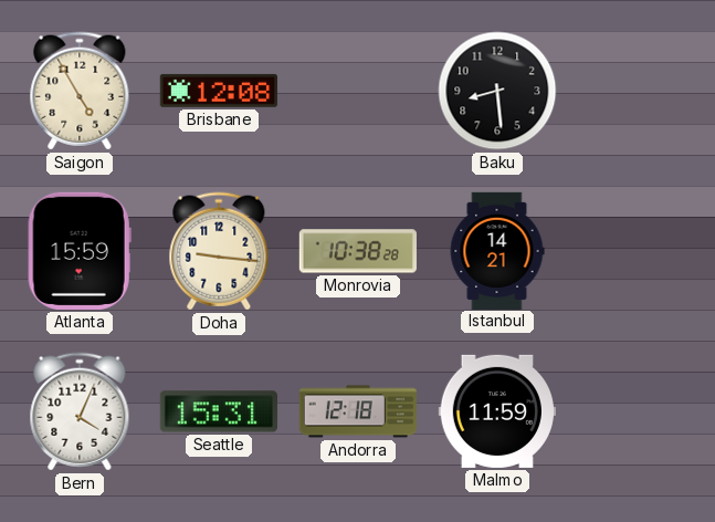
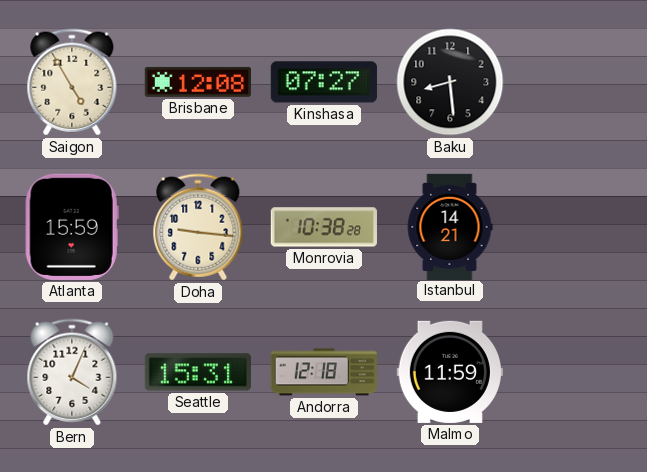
Kinshasa: none -> 07:27
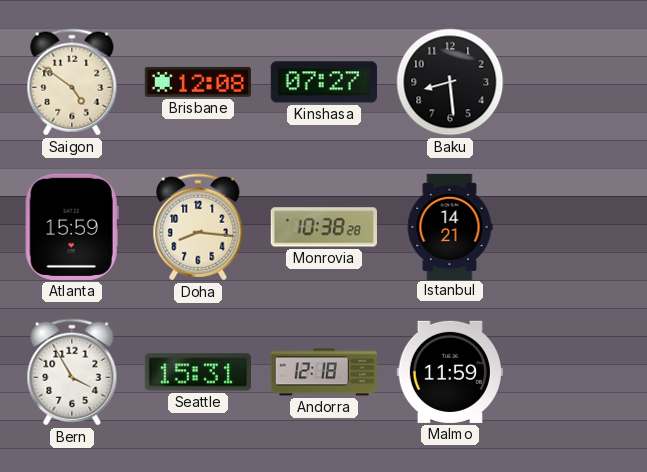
Saigon: 4:55 -> 4:51
Doha: 9:16 -> 8:16
Bern: 4:04 -> 3:55
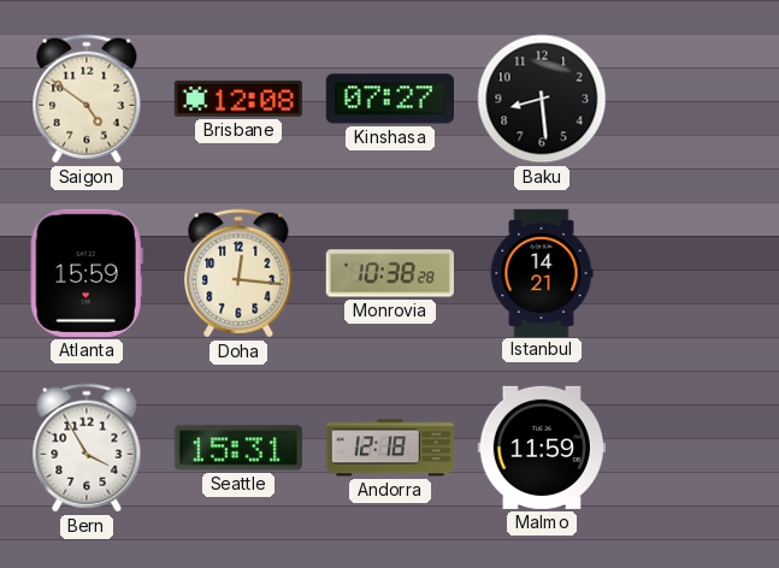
Doha: 8:16 -> 12:16
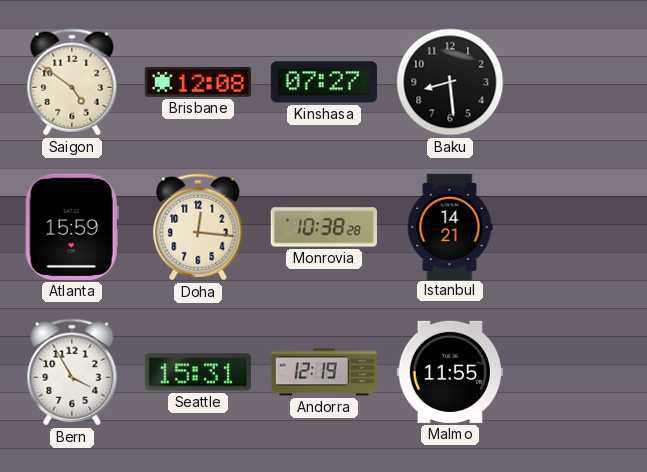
Andorra: 12:18 -> 12:19
Malmo: 11:59 -> 11:55
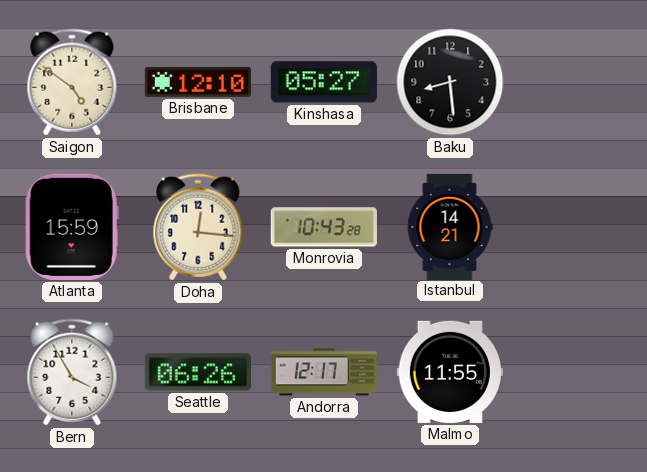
Brisbane: 12:08 -> 12:10
Kinshasa: 07:27 -> 05:27
Monrovia: 10:38 -> 10:43
Seattle: 15:31 -> 06:26
Andorra: 12:19 -> 12:17
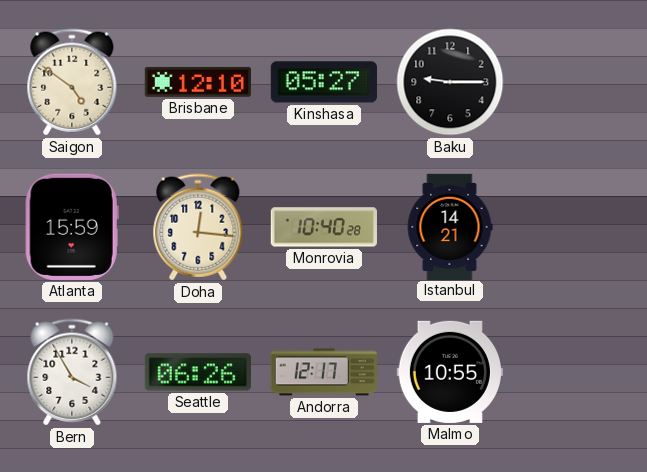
Baku: 8:29 -> 9:15
Monrovia: 10:43 -> 10:40
Malmo: 11:55 -> 10:55
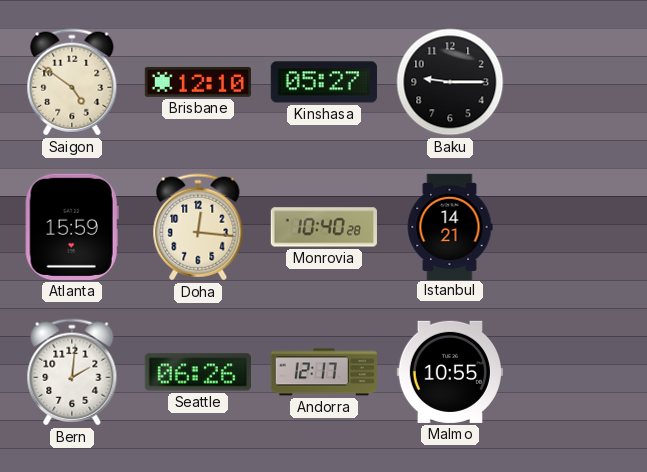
Bern: 3:55 -> 2:01
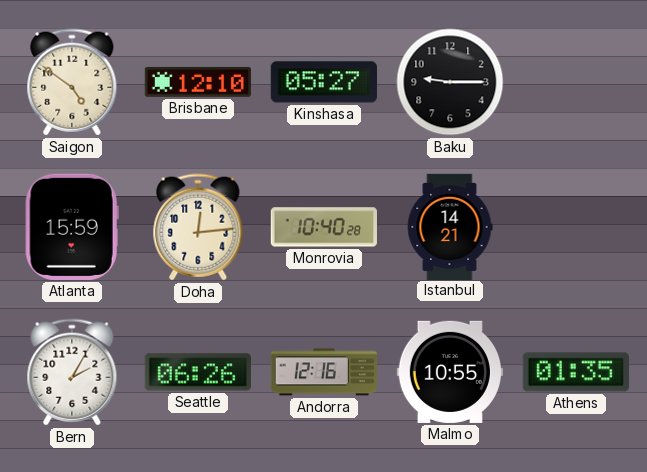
Doha: 12:16 -> 12:14
Bern: 2:01 -> 2:05
Andorra: 12:17 -> 12:16
Athens: none -> 01:35
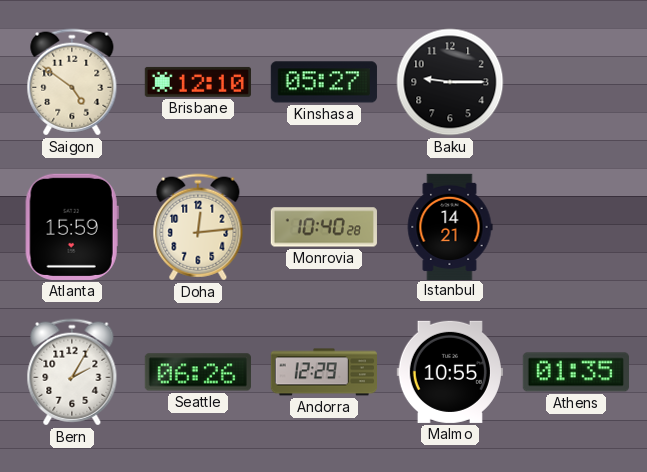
Andorra: 12:16 -> 12:29
